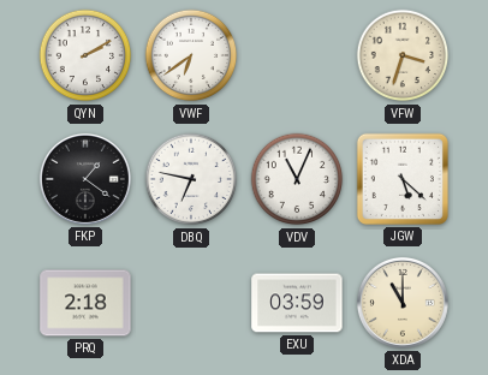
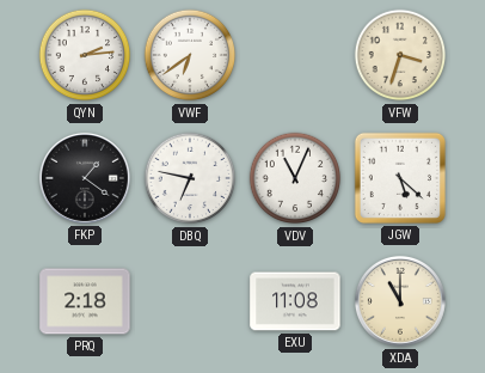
QYN: 2:10 -> 2:14
EXU: 03:59 -> 11:08
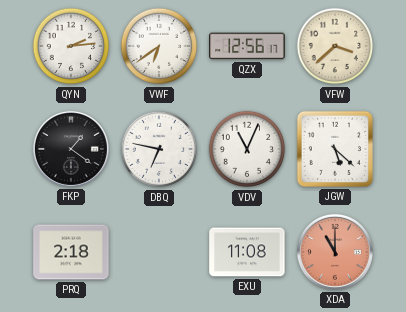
QZX: none -> 12:56
VFW: 3:33 -> 3:38
XDA dial: cream -> salmon
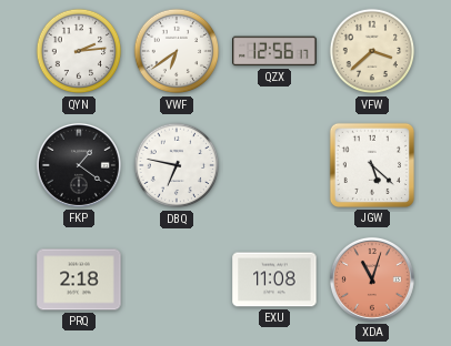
VDV: 11:04 -> none
XDA: 11:00 -> 11:03
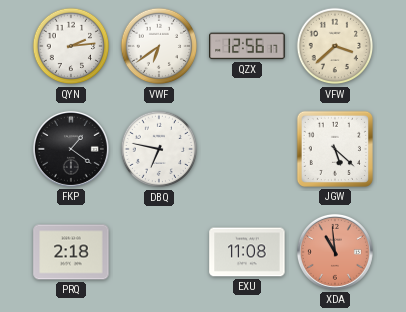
XDA: 11:03 -> 10:59
